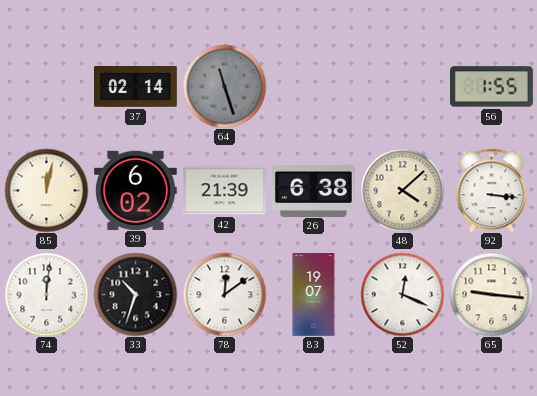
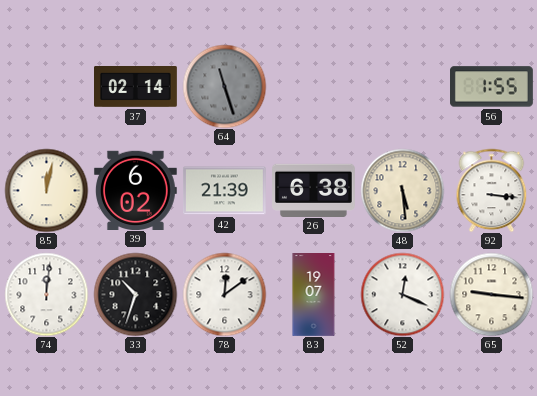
48: 4:08 -> 5:29
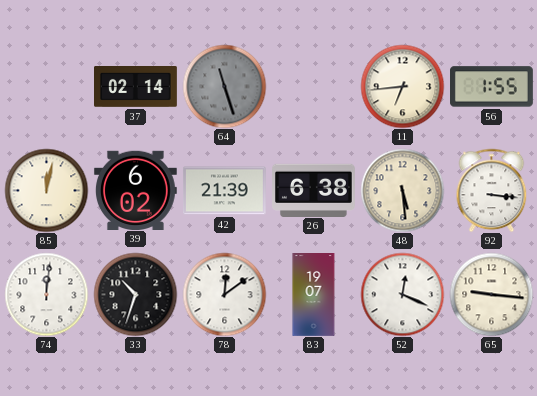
11: none -> 6:44
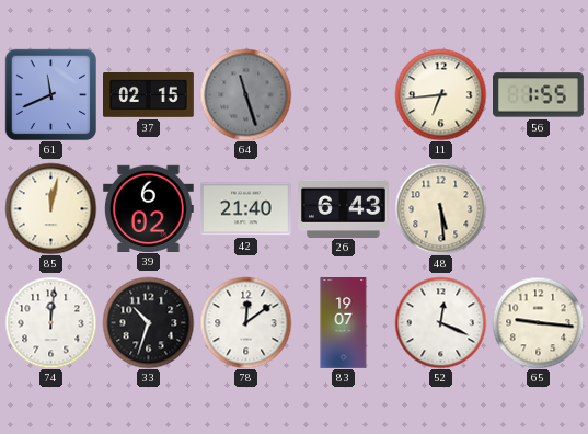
61: none -> 11:41
37: 02:14 -> 02:15
42: 21:39 -> 21:40
26: 6:38 -> 6:43
92: 3:16 -> none
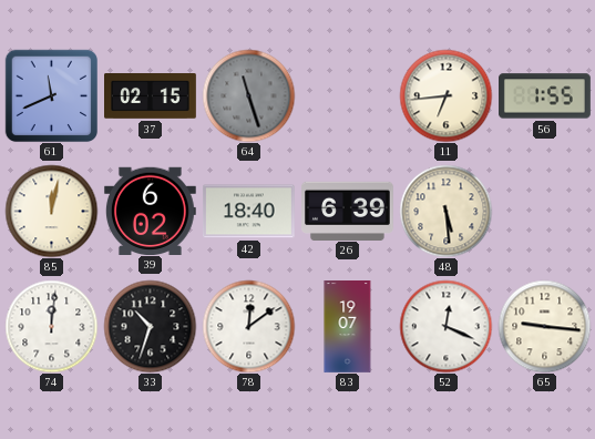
42: 21:40 -> 18:40
26: 6:43 -> 6:39
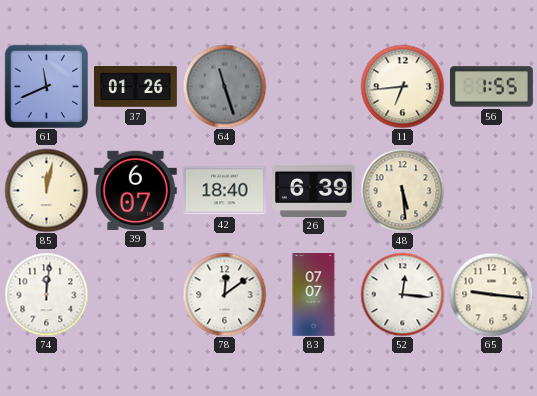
37: 02:15 -> 01:26
39: 6:02 -> 6:07
33: 10:33 -> none
83: 19:07 -> 07:07
52: 12:19 -> 12:16
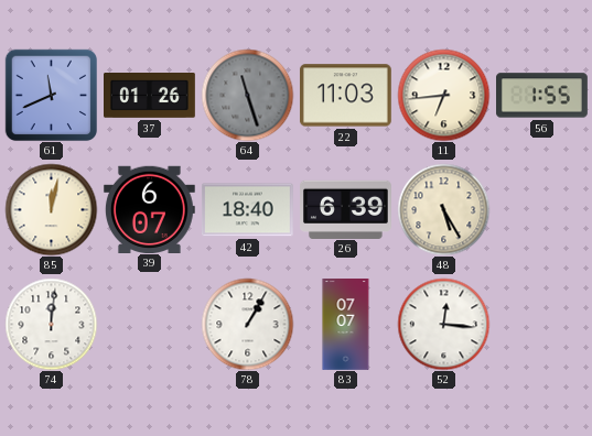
22: none -> 11:03
48: 5:29 -> 5:25
78: 12:09 -> 1:05
65: 9:16 -> none
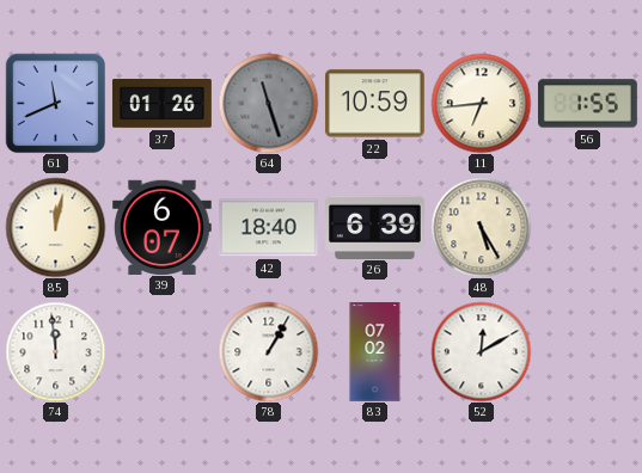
22: 11:03 -> 10:59
74: 12:01 -> 11:59
83: 07:07 -> 07:02
52: 12:16 -> 12:10
